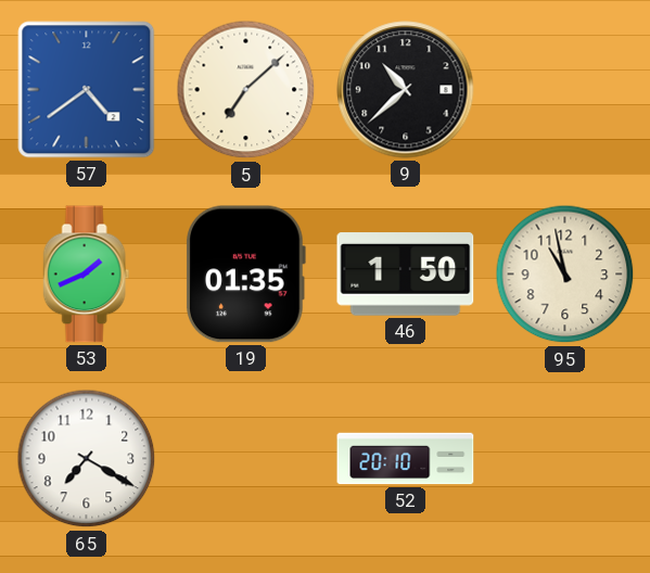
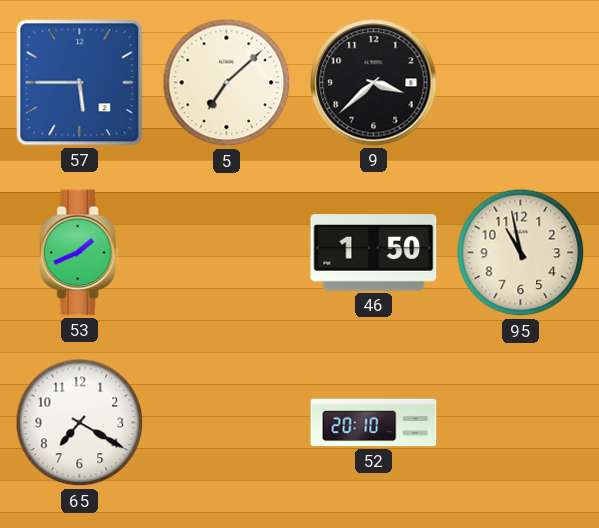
57: 4:39 -> 5:45
9: 10:38 -> 3:38
19: 01:35 -> none
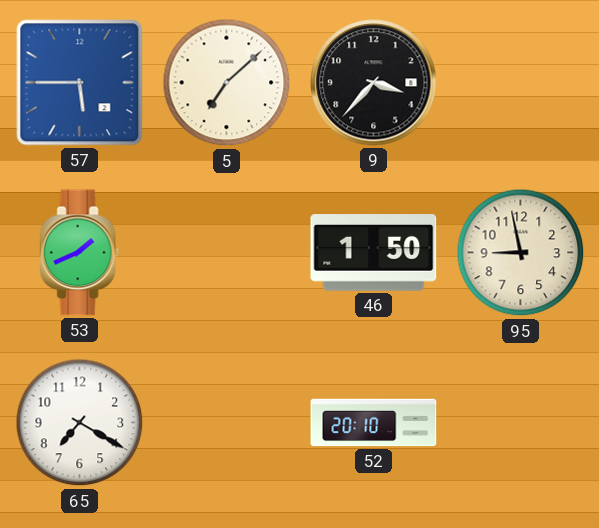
9: 3:38 -> 3:37
95: 10:58 -> 8:58
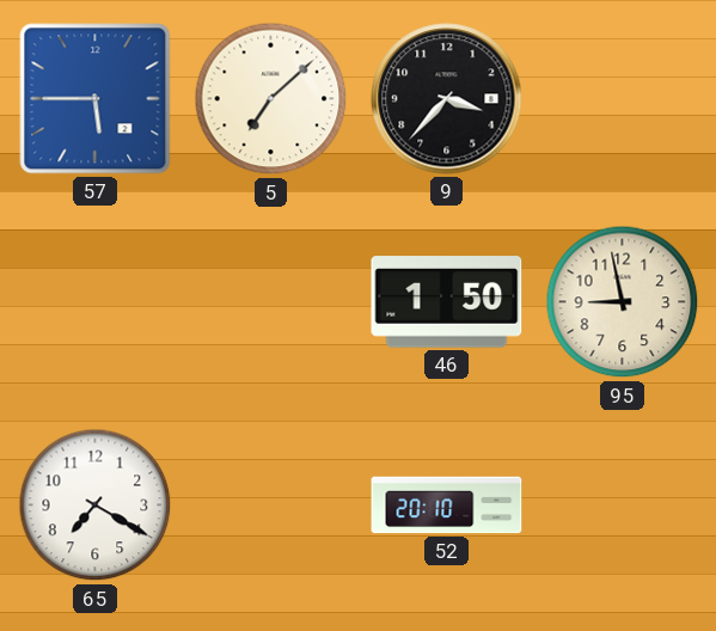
53: 1:41 -> none
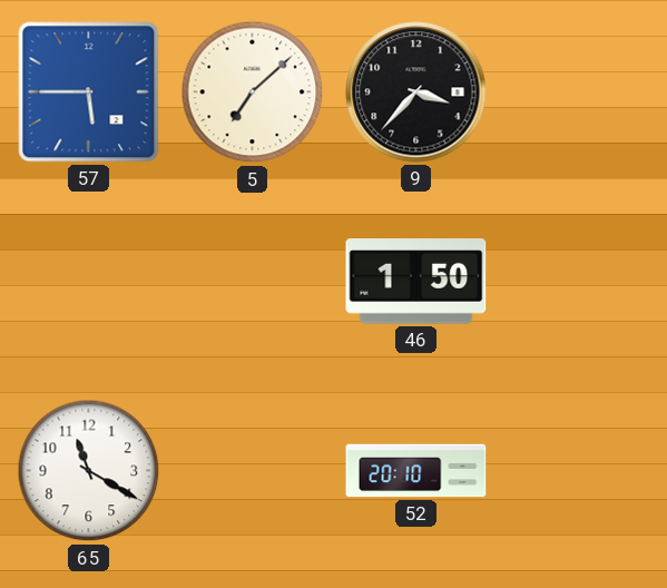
95: 8:58 -> none
65: 7:20 -> 11:20
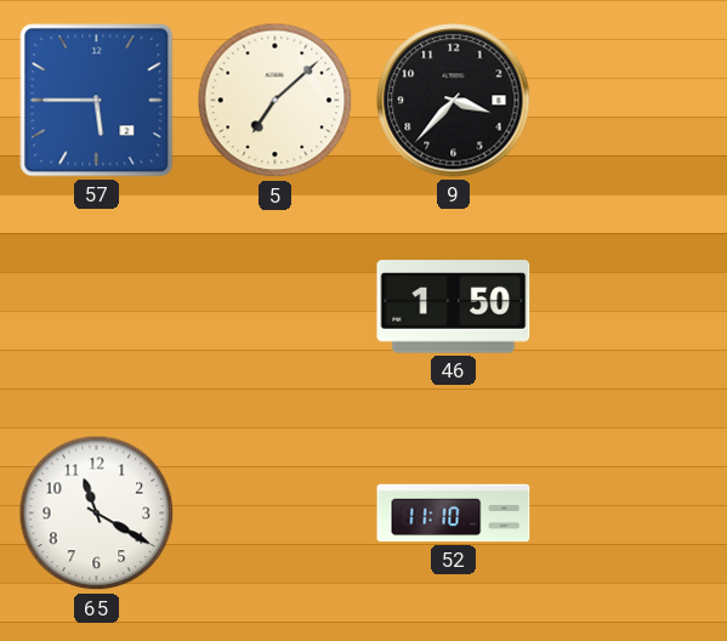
52: 20:10 -> 11:10
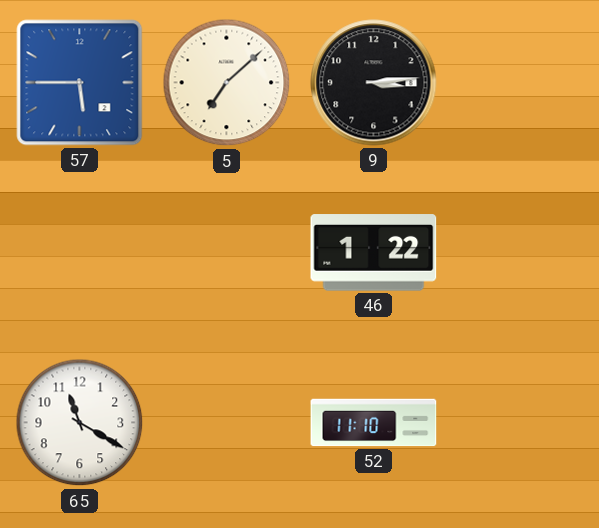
9: 3:37 -> 3:14
46: 1:50 -> 1:22
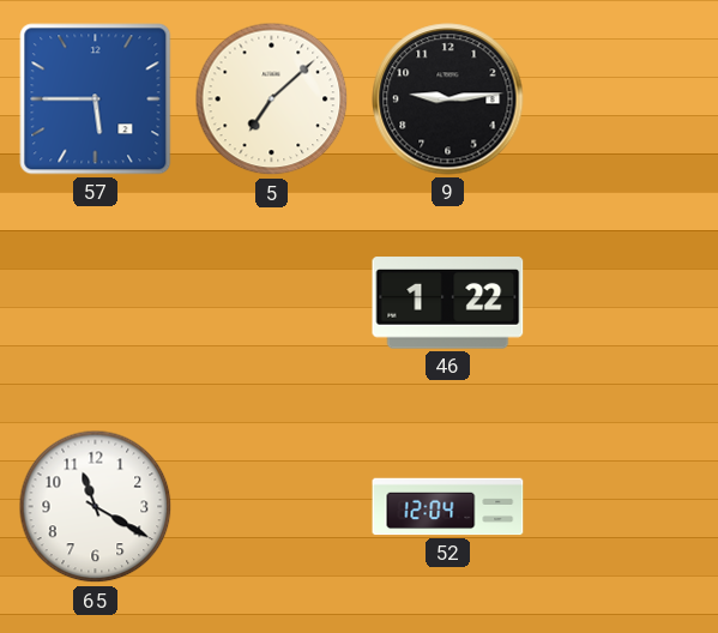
9: 3:14 -> 9:14
52: 11:10 -> 12:04
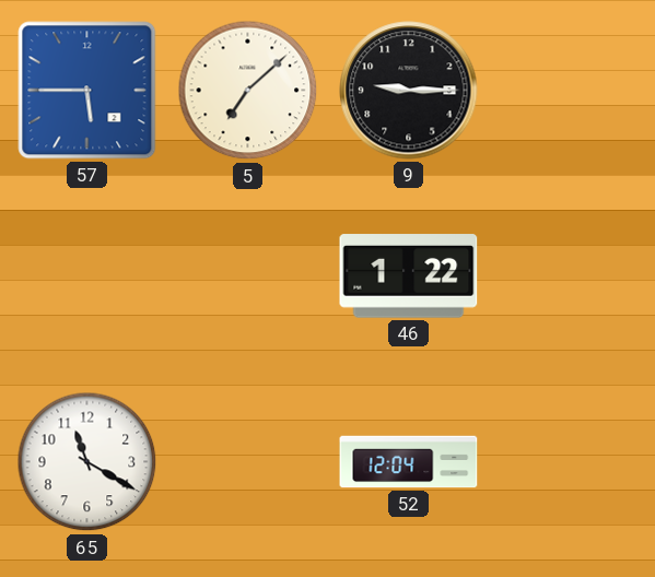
9: 9:14 -> 9:15
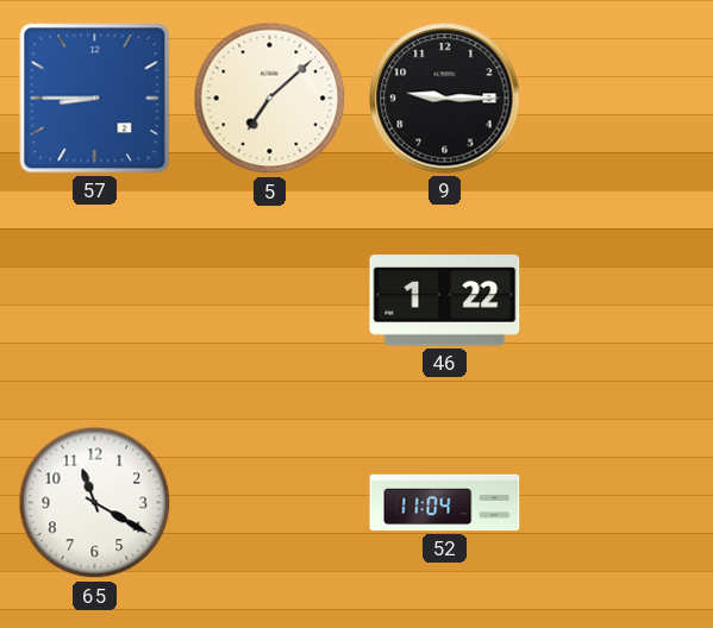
57: 5:45 -> 8:45
52: 12:04 -> 11:04
